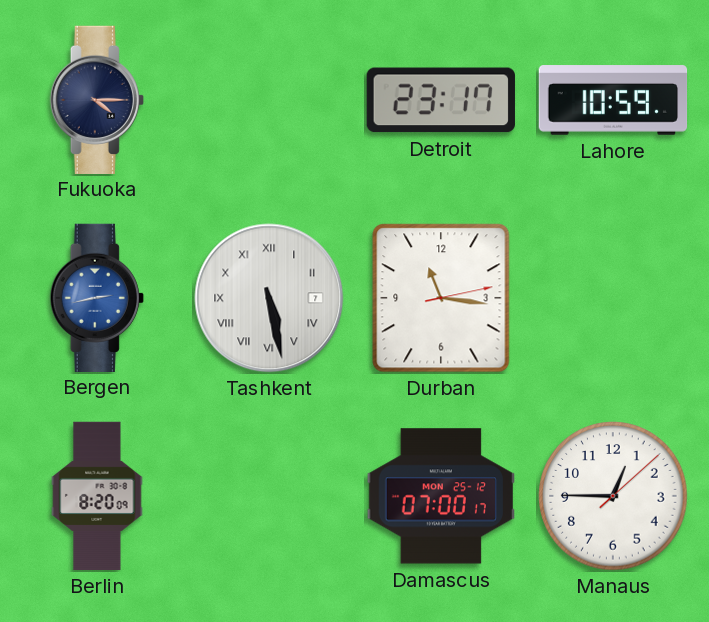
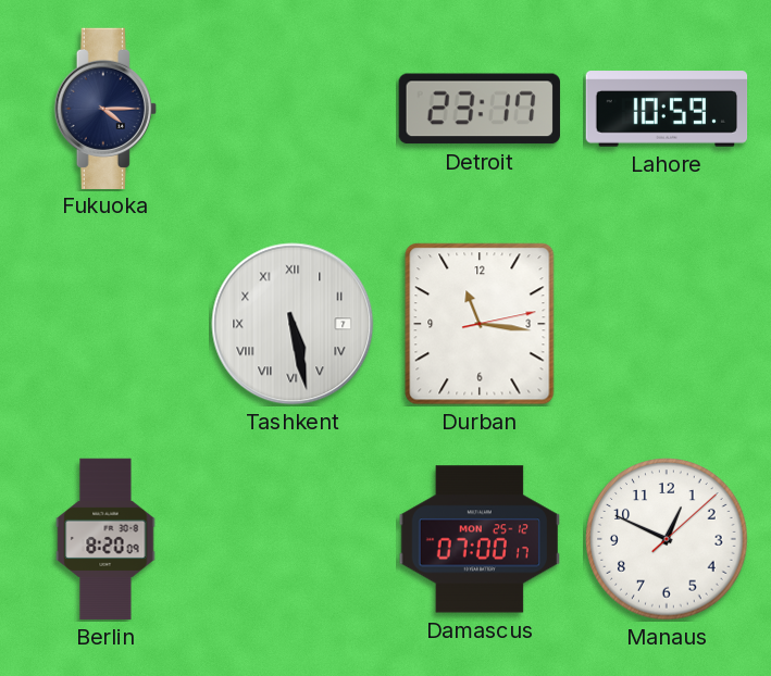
Bergen: 2:43 -> none
Manaus: 12:45 -> 12:49
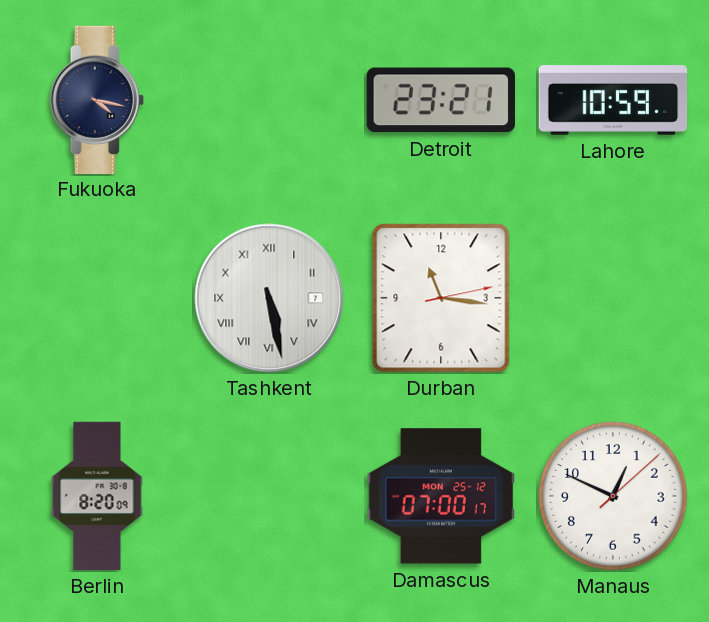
Fukuoka: 4:15 -> 4:17
Detroit: 23:17 -> 23:21
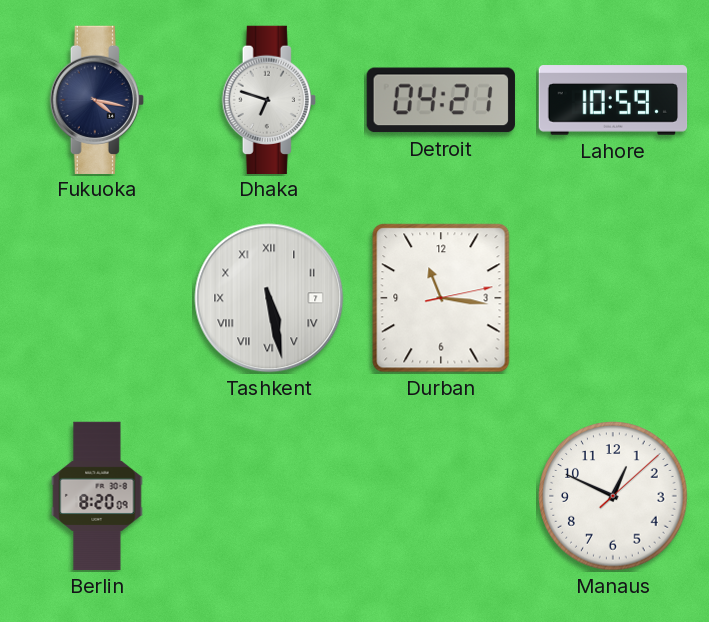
Dhaka: none -> 6:48
Detroit: 23:21 -> 04:21
Damascus: 07:00 -> none
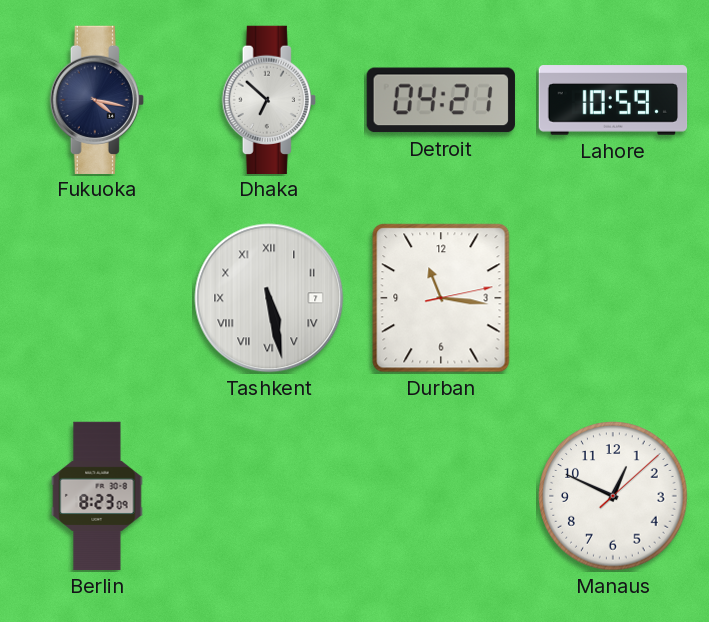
Dhaka: 6:48 -> 6:52
Berlin: 8:20 -> 8:23
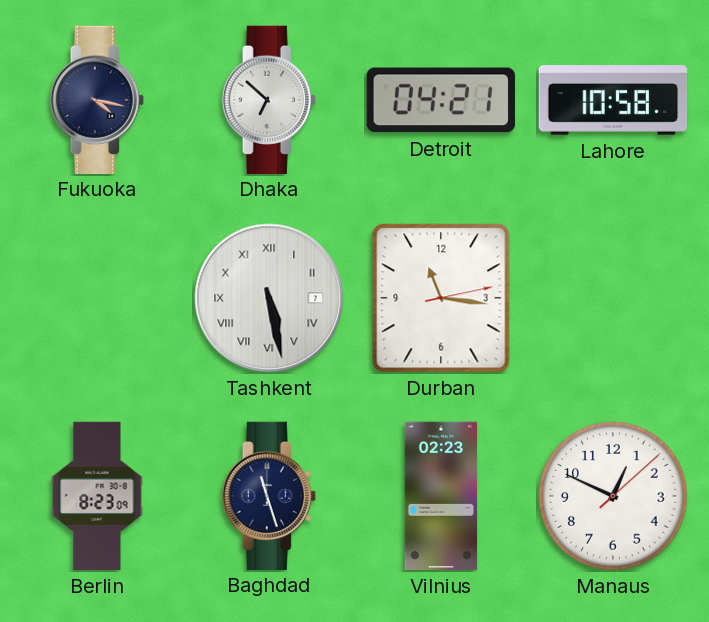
Lahore: 10:59 -> 10:58
Baghdad: none -> 11:27
Vilnius: none -> 02:23
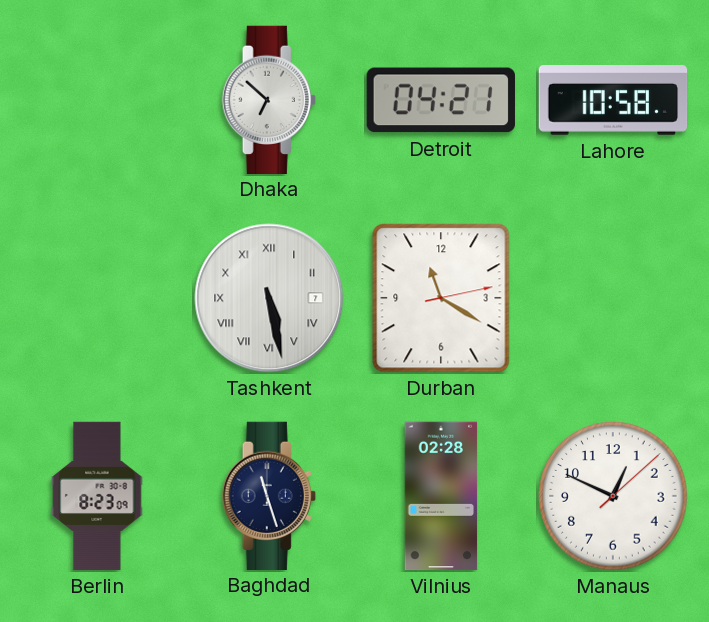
Fukuoka: 4:17 -> none
Durban: 11:16 -> 11:20
Vilnius: 02:23 -> 02:28
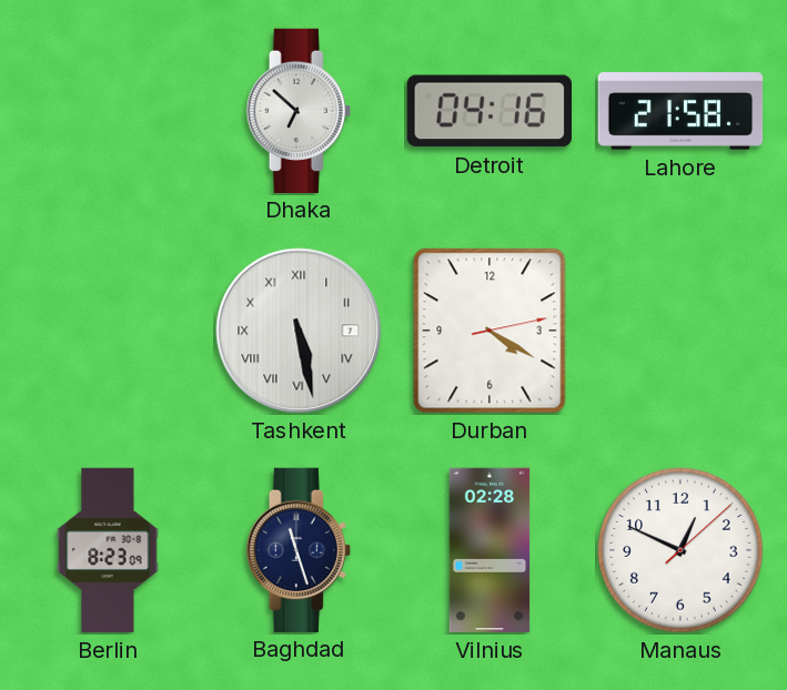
Detroit: 04:21 -> 04:16
Lahore: 10:58 -> 21:58
Durban: 11:20 -> 4:20
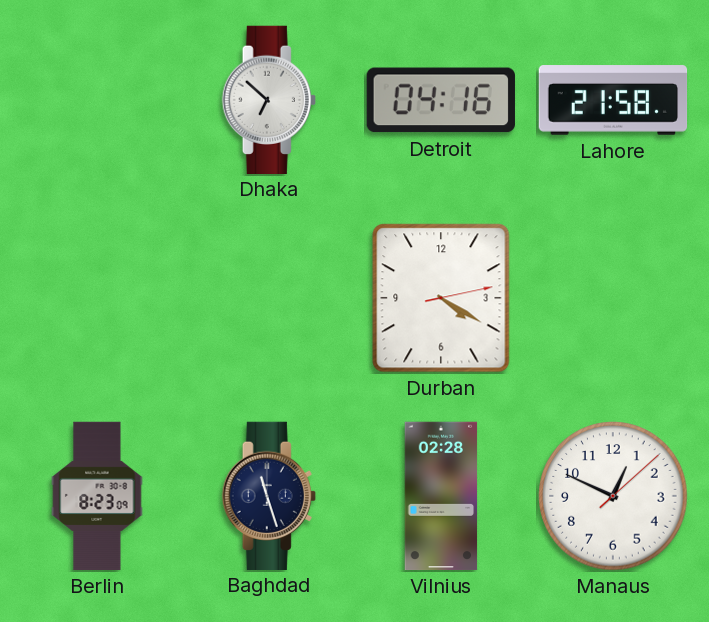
Tashkent: 5:28 -> none
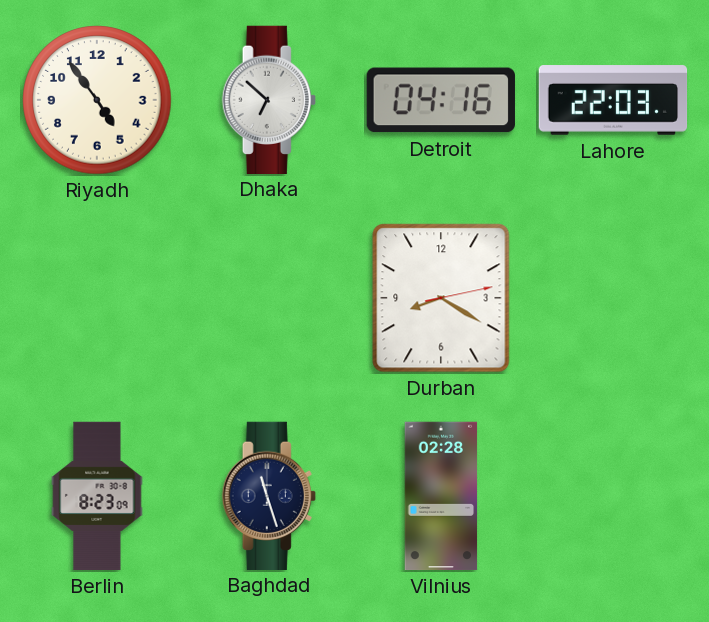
Riyadh: none -> 4:54
Lahore: 21:58 -> 22:03
Durban: 4:20 -> 8:20
Manaus: 12:49 -> none
